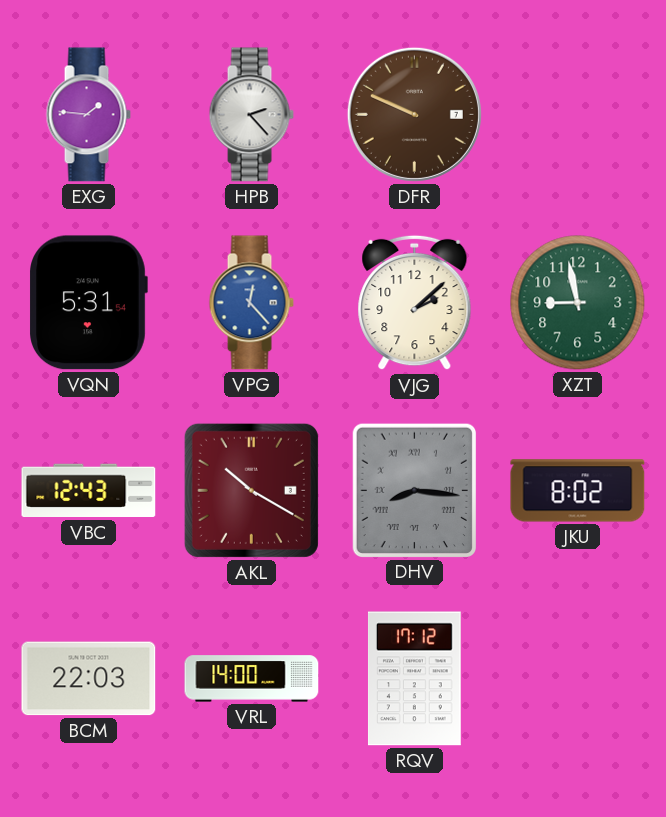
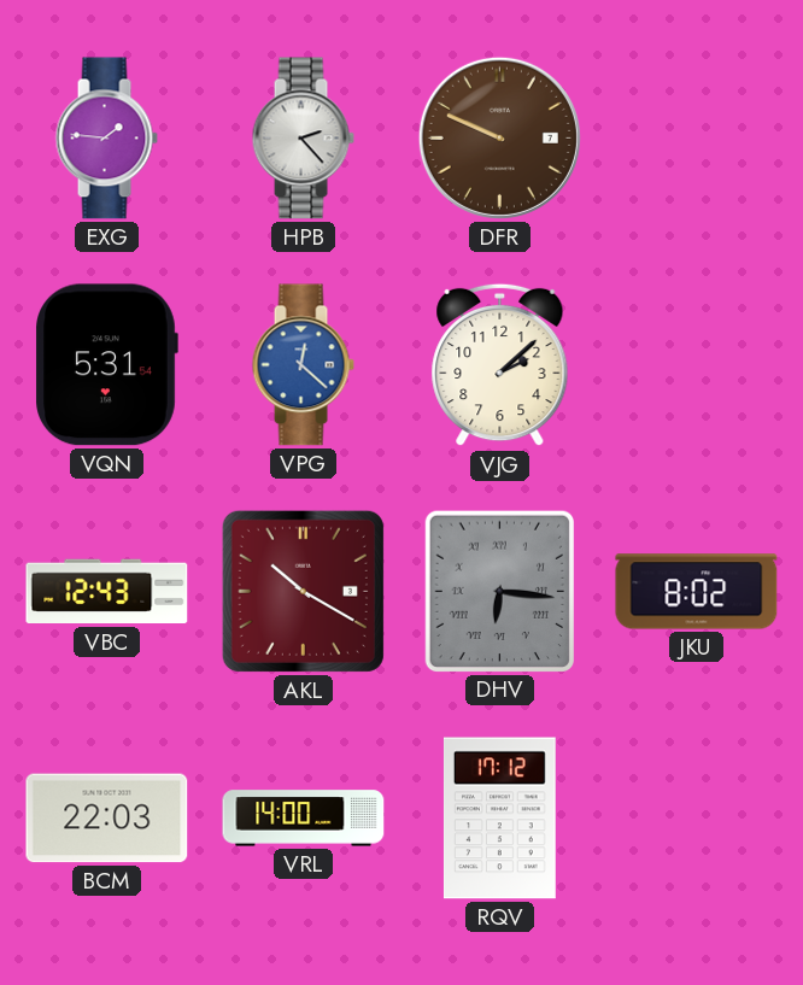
VPG: 12:23 -> 12:22
XZT: 8:58 -> none
DHV: 8:16 -> 6:16
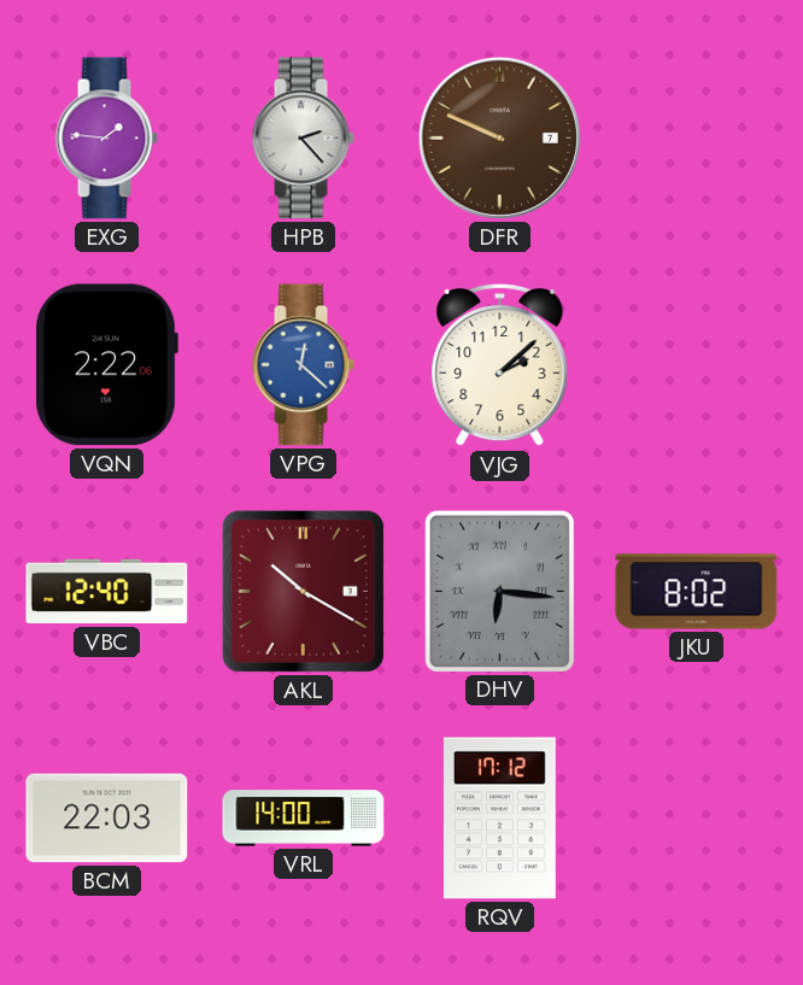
VQN: 5:31 -> 2:22
VBC: 12:43 -> 12:40
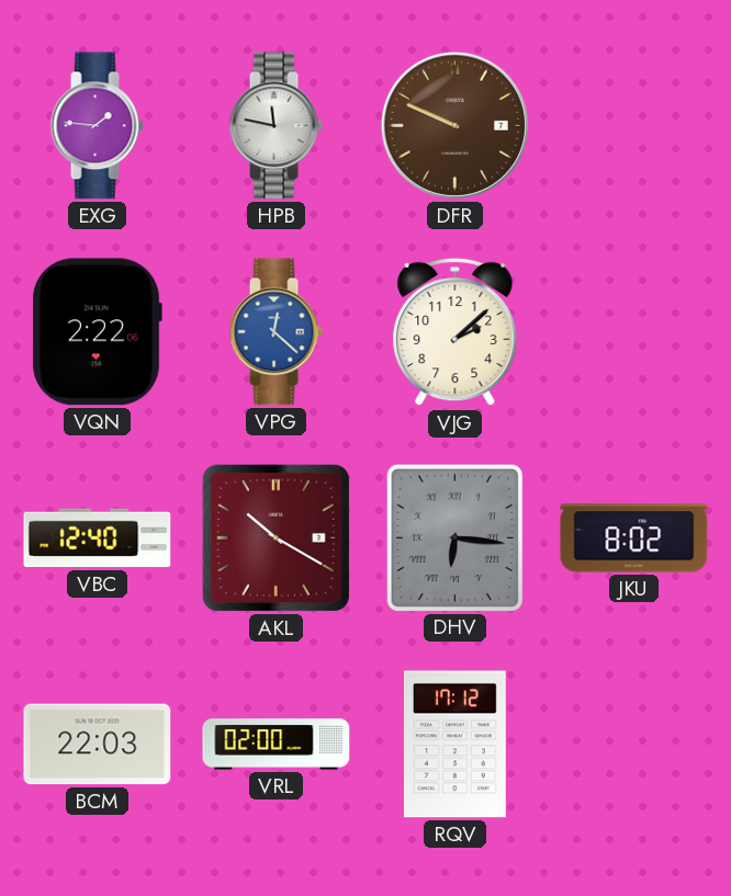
HPB: 2:23 -> 11:47
VRL: 14:00 -> 02:00
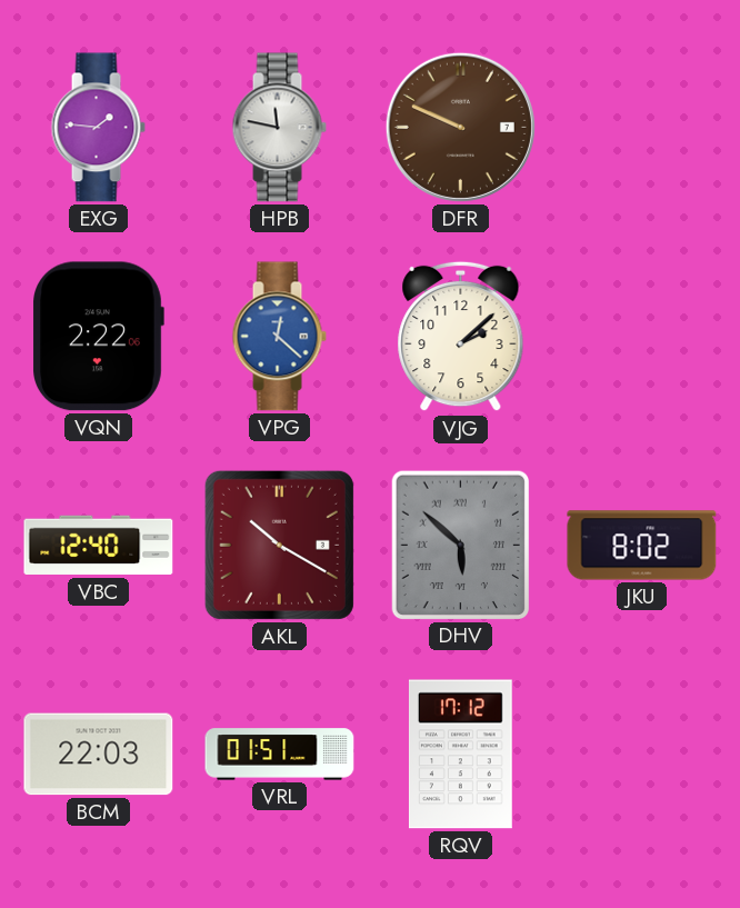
DHV: 6:16 -> 5:52
VRL: 02:00 -> 01:51
